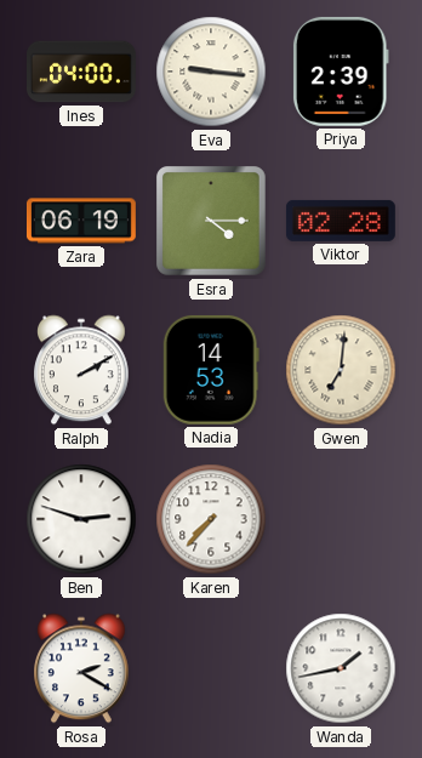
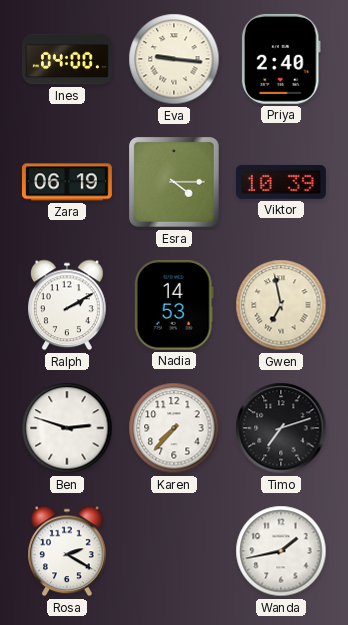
Priya: 2:39 -> 2:40
Viktor: 02:28 -> 10:39
Gwen: 7:01 -> 6:58
Timo: none -> 7:12
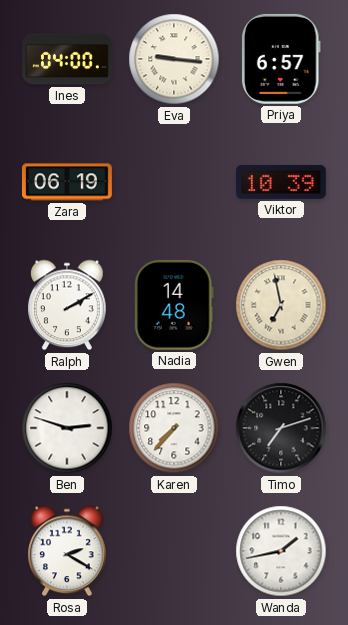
Priya: 2:40 -> 6:57
Esra: 4:15 -> none
Nadia: 14:53 -> 14:48
